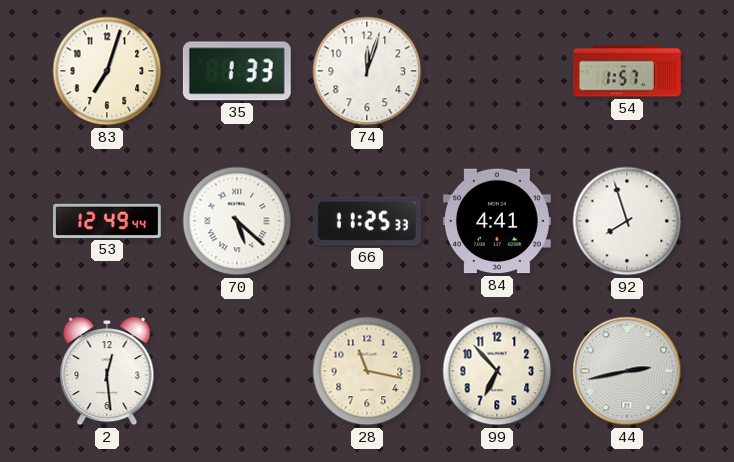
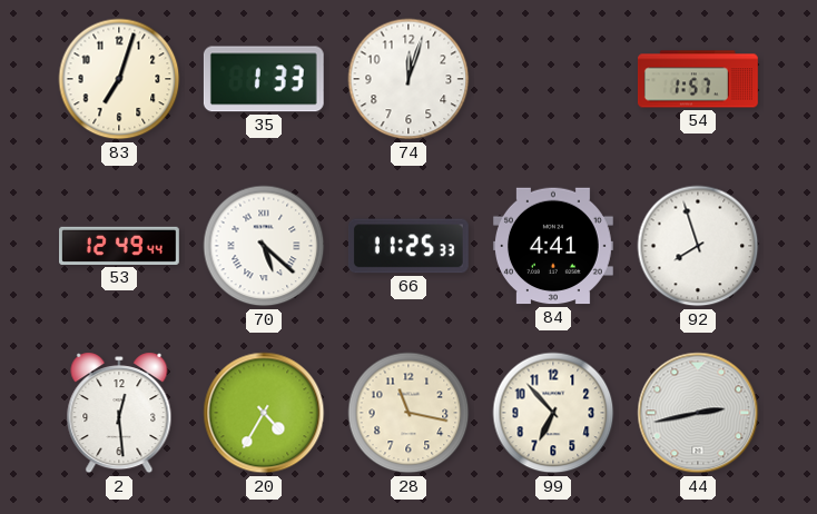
20: none -> 4:35
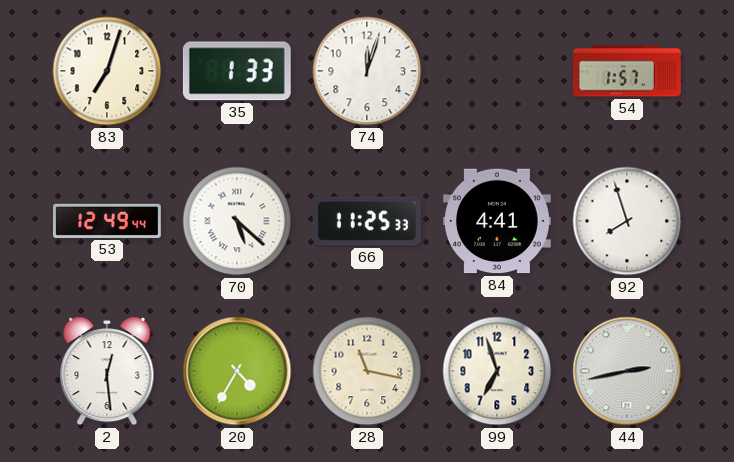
99: 6:53 -> 6:57
